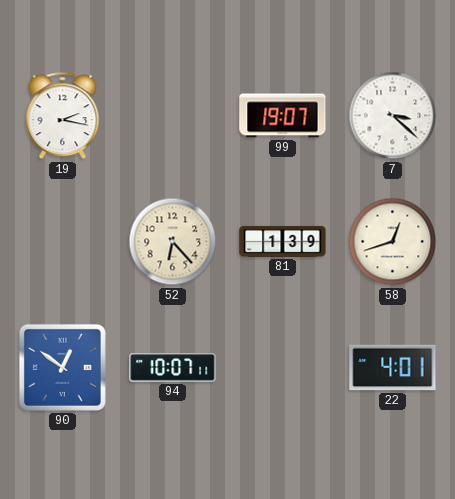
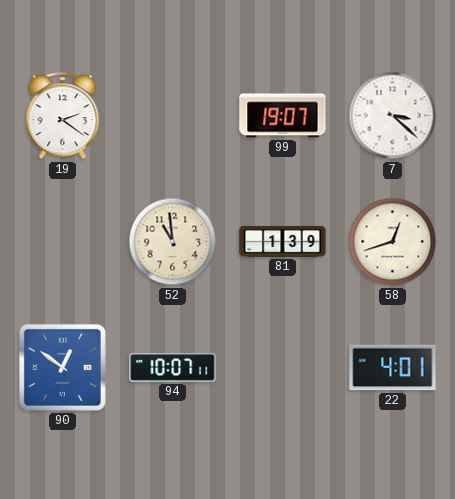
19: 2:17 -> 2:21
52: 6:23 -> 10:59
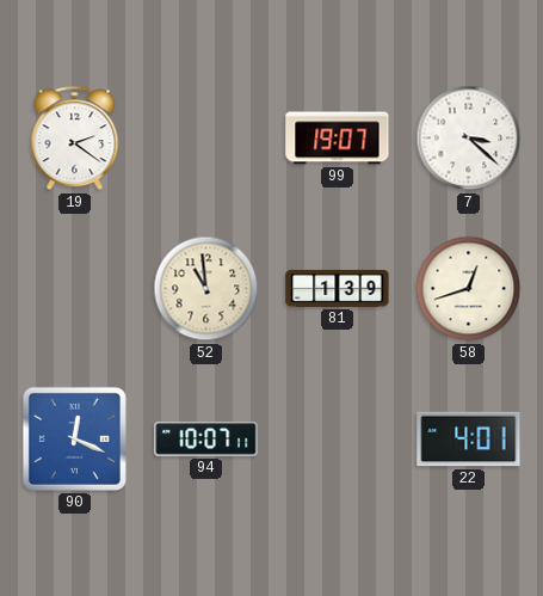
90: 12:51 -> 12:19
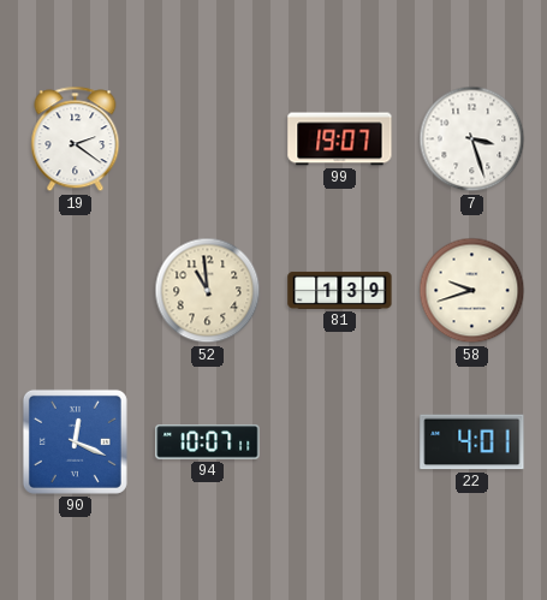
7: 3:22 -> 3:27
58: 12:42 -> 9:42
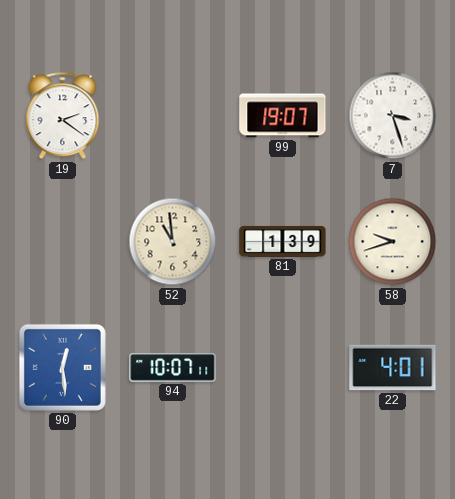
90: 12:19 -> 12:29
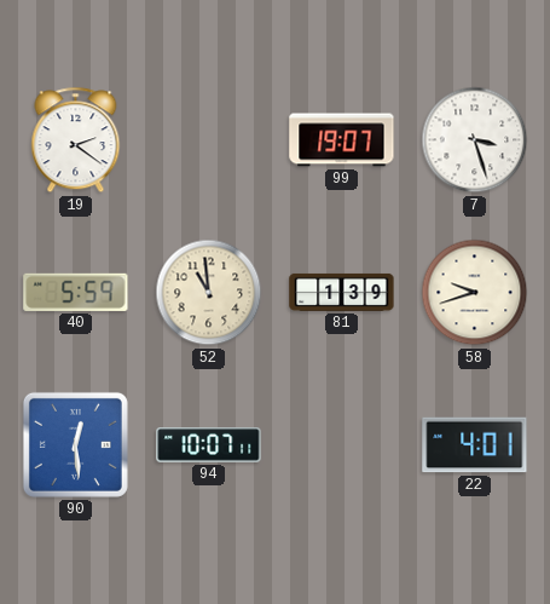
40: none -> 5:59
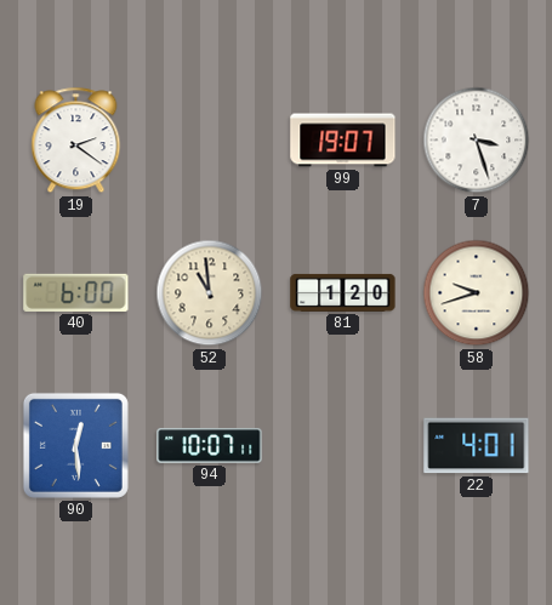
40: 5:59 -> 6:00
81: 1:39 -> 1:20
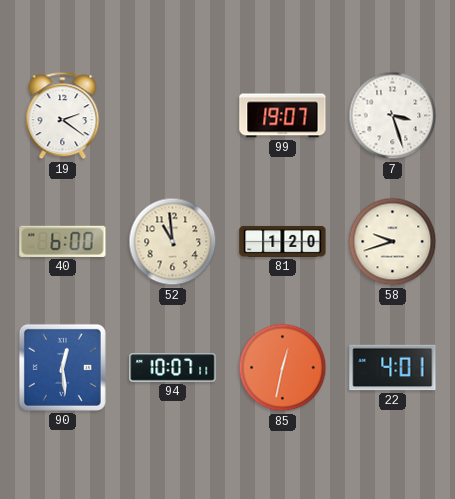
85: none -> 12:32
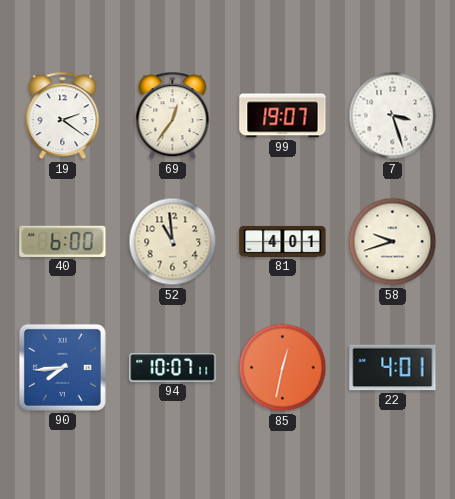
69: none -> 12:36
81: 1:20 -> 4:01
90: 12:29 -> 7:44
